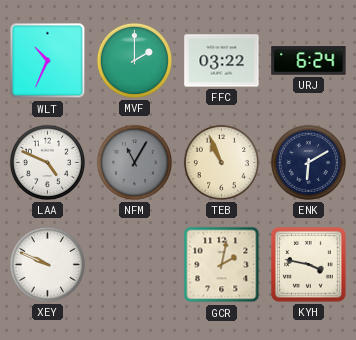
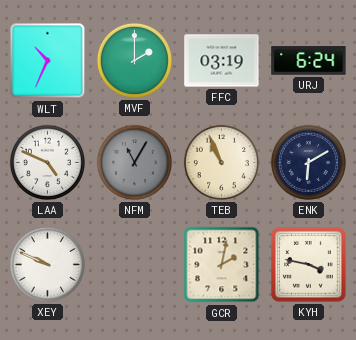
FFC: 03:22 -> 03:19
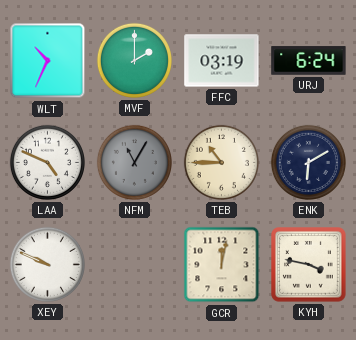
TEB: 10:56 -> 10:45
GCR: 2:02 -> 12:02
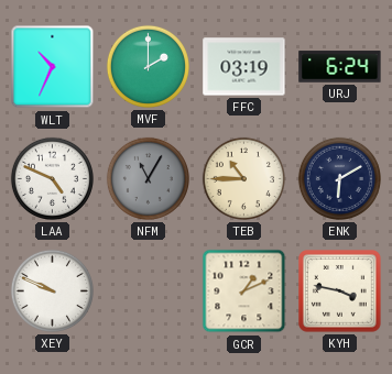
GCR: 12:02 -> 1:11
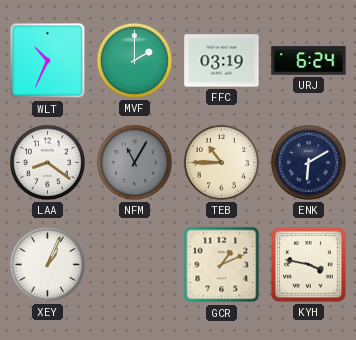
LAA: 4:49 -> 8:21
XEY: 9:49 -> 1:04
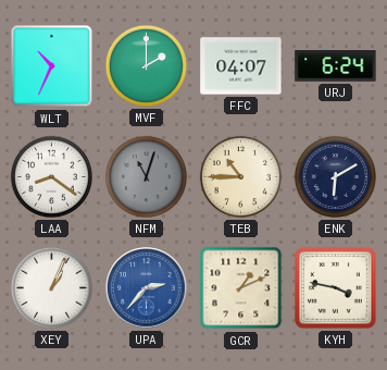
FFC: 03:19 -> 04:07
NFM: 11:05 -> 11:03
UPA: none -> 2:37
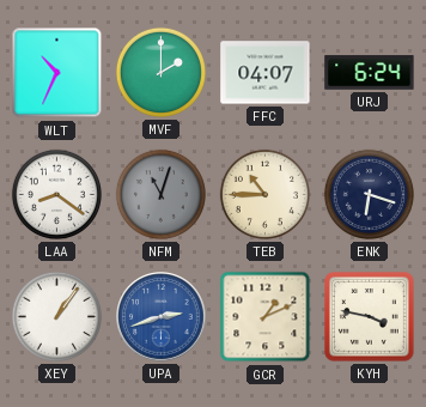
ENK: 6:10 -> 6:18
XEY: 1:04 -> 1:06
UPA: 2:37 -> 2:42
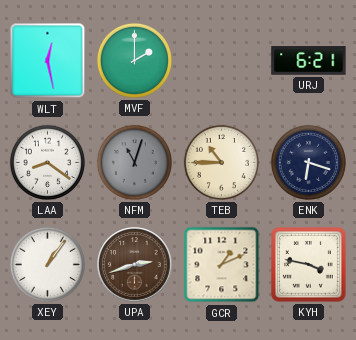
WLT: 10:34 -> 12:28
FFC: 04:07 -> none
URJ: 6:24 -> 6:21
UPA dial: blue -> brown
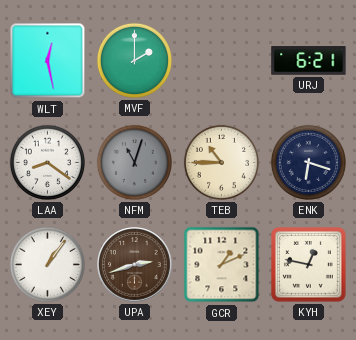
KYH: 3:47 -> 12:47
